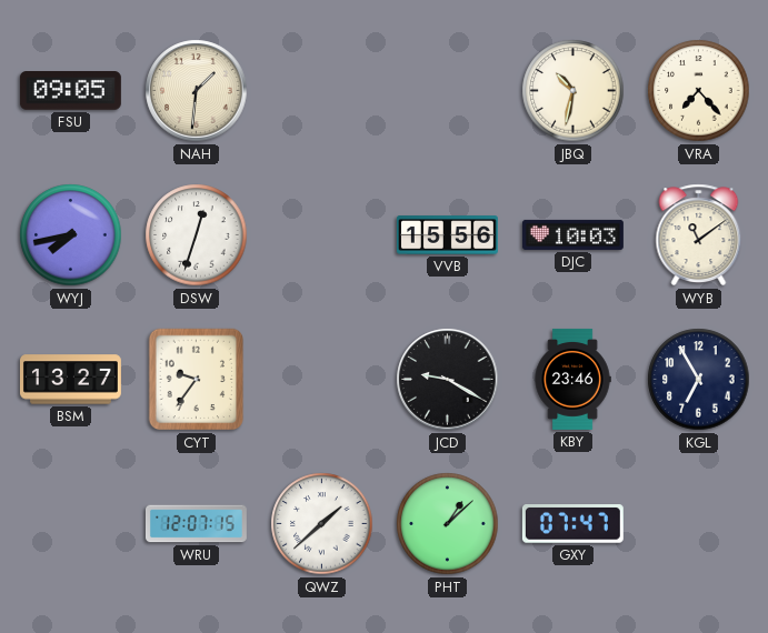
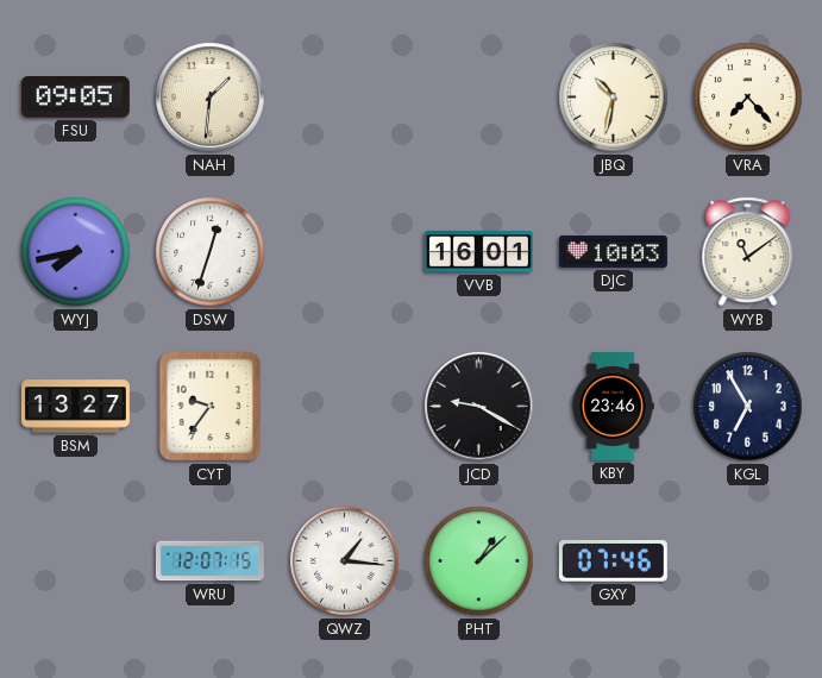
VVB: 15:56 -> 16:01
QWZ: 1:38 -> 1:16
GXY: 07:47 -> 07:46
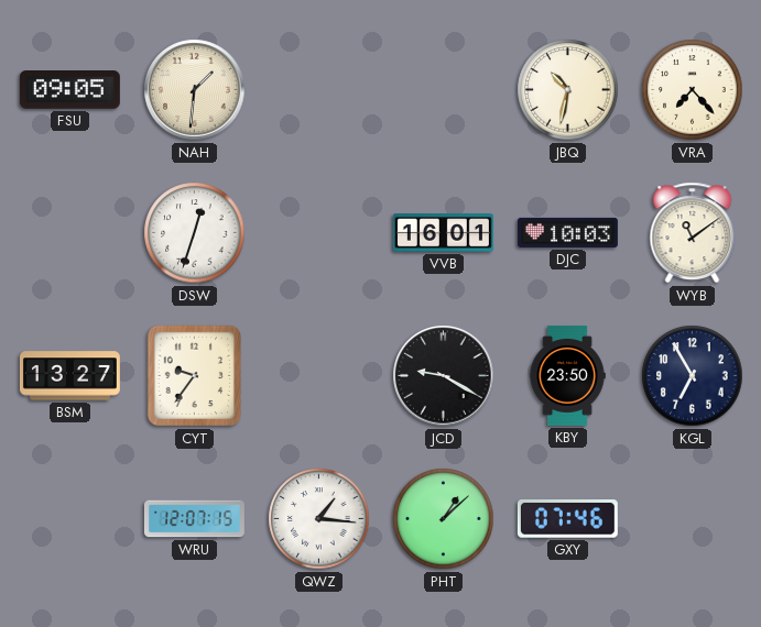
WYJ: 7:43 -> none
KBY: 23:46 -> 23:50
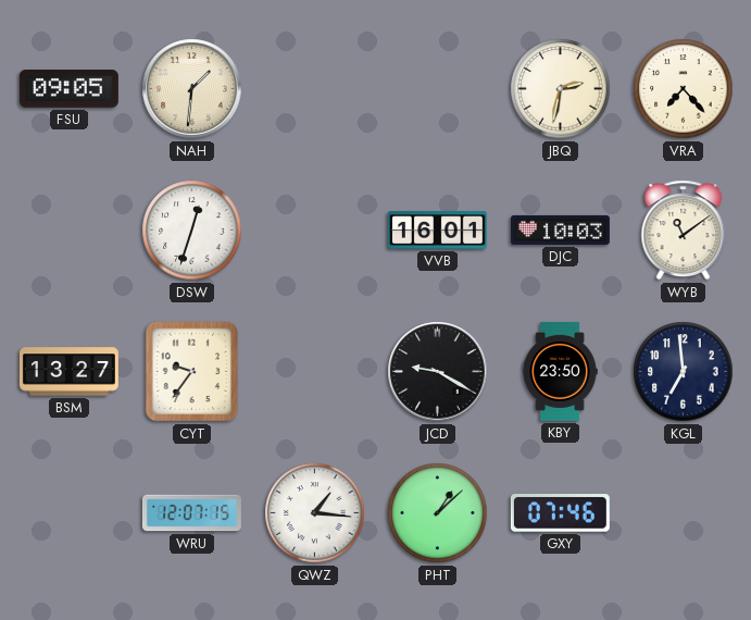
JBQ: 10:32 -> 2:32
KGL: 6:55 -> 6:59
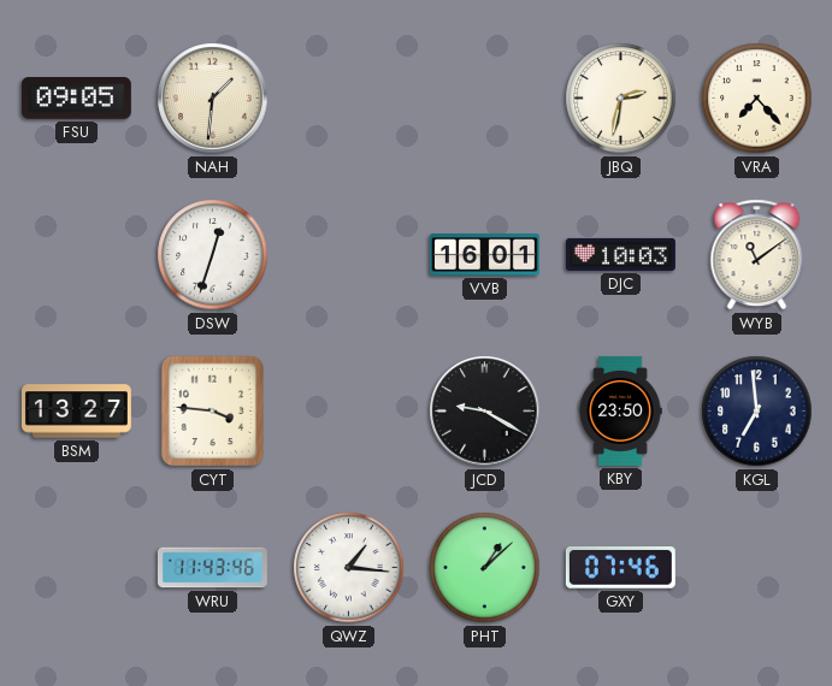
CYT: 9:36 -> 3:46
WRU: 12:07 -> 11:43
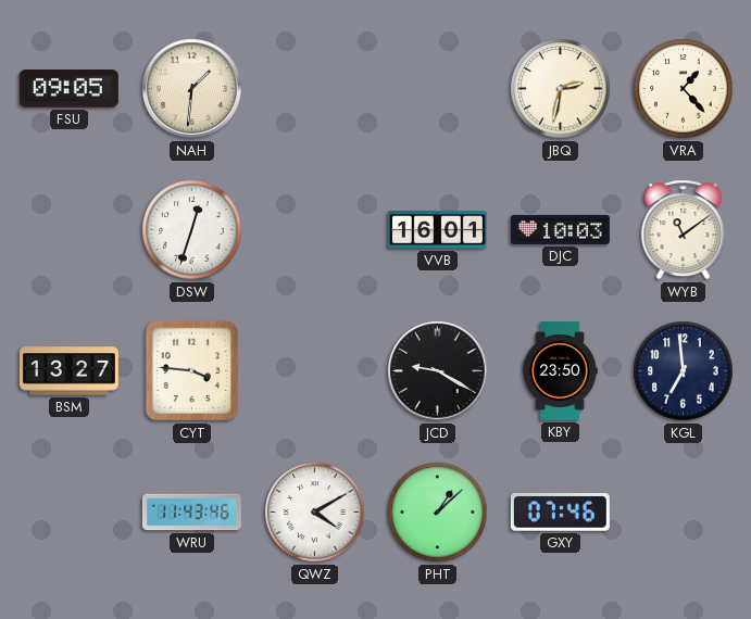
VRA: 7:23 -> 1:23
QWZ: 1:16 -> 4:10
